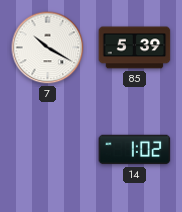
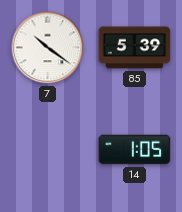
7: 10:20 -> 10:21
14: 1:02 -> 1:05
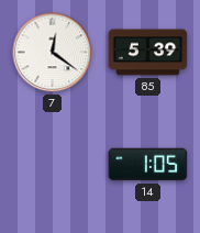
7: 10:21 -> 12:21
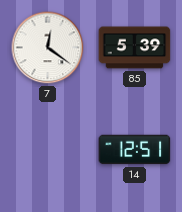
14: 1:05 -> 12:51
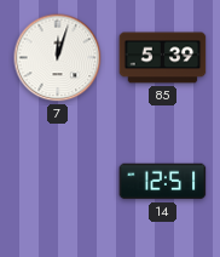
7: 12:21 -> 12:03
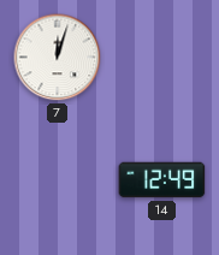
85: 5:39 -> none
14: 12:51 -> 12:49
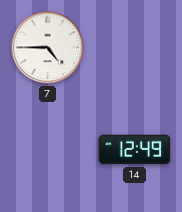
7: 12:03 -> 4:45
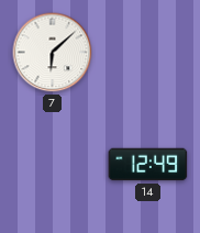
7: 4:45 -> 6:08
